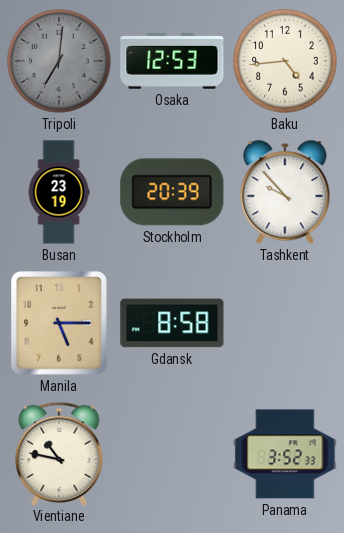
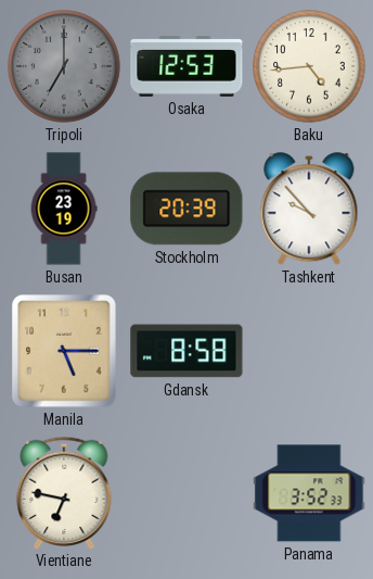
Tripoli: 7:01 -> 7:00
Vientiane: 10:47 -> 6:47
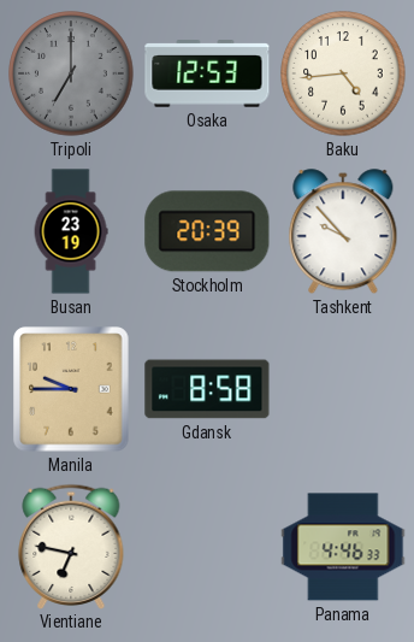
Manila: 5:15 -> 9:45
Panama: 3:52 -> 4:46
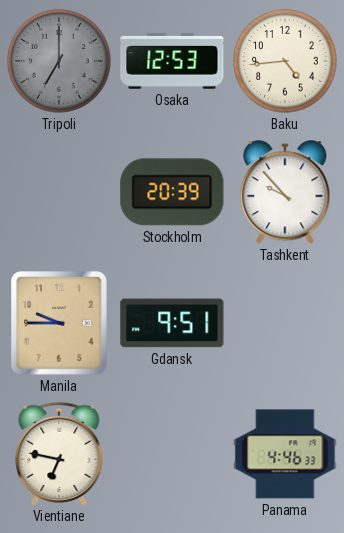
Busan: 23:19 -> none
Gdansk: 8:58 -> 9:51
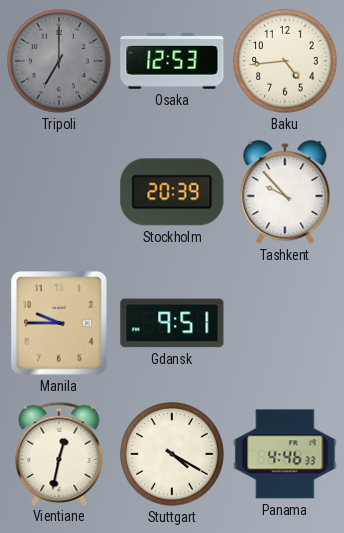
Vientiane: 6:47 -> 12:32
Stuttgart: none -> 4:20
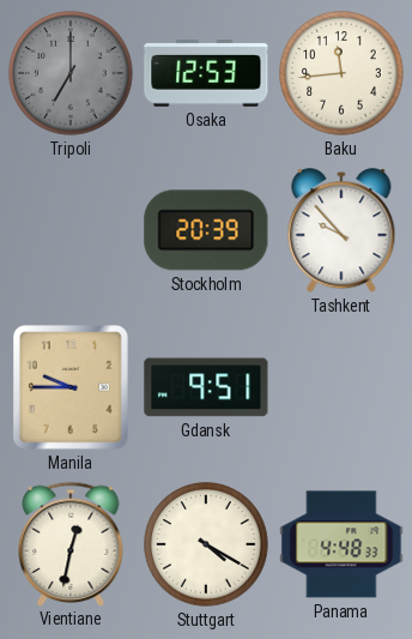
Baku: 4:44 -> 11:44
Panama: 4:46 -> 4:48
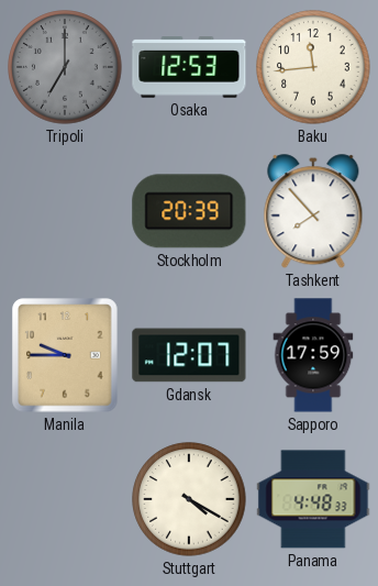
Tashkent: 9:53 -> 7:53
Gdansk: 9:51 -> 12:07
Sapporo: none -> 17:59
Vientiane: 12:32 -> none
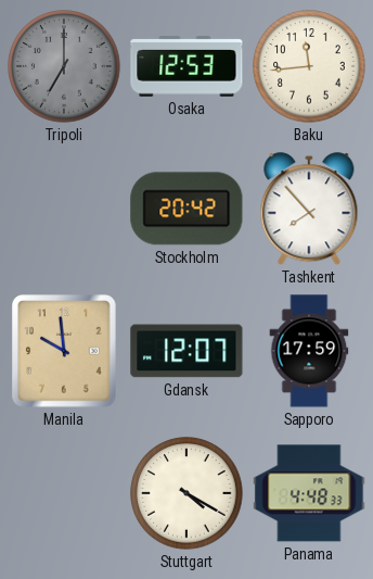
Stockholm: 20:39 -> 20:42
Manila: 9:45 -> 9:59
